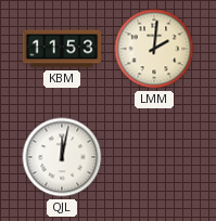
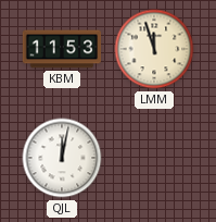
LMM: 2:01 -> 11:57
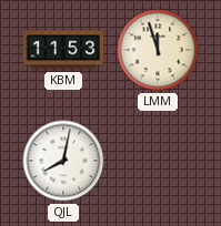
QJL: 12:02 -> 8:02
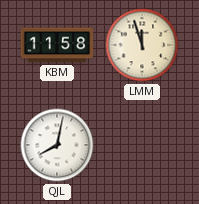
KBM: 11:53 -> 11:58
